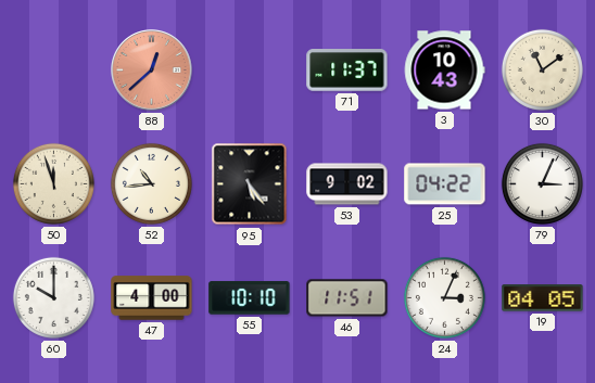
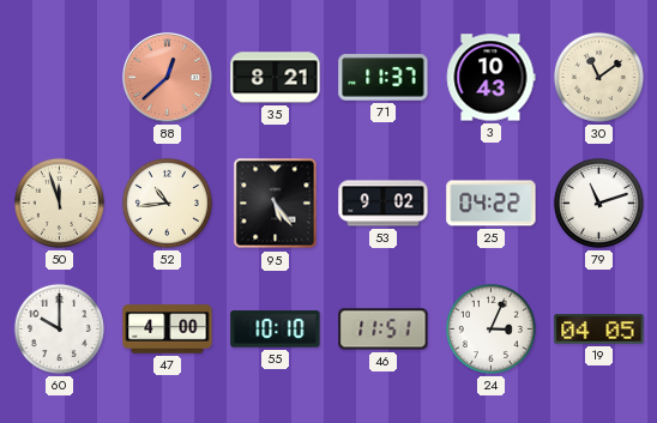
35: none -> 8:21
79: 3:04 -> 11:12
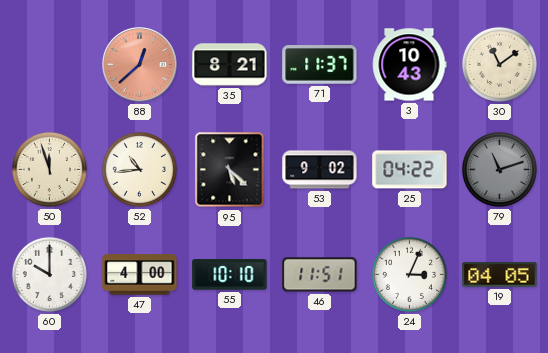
95: 5:24 -> 5:22
79 dial: white -> grey
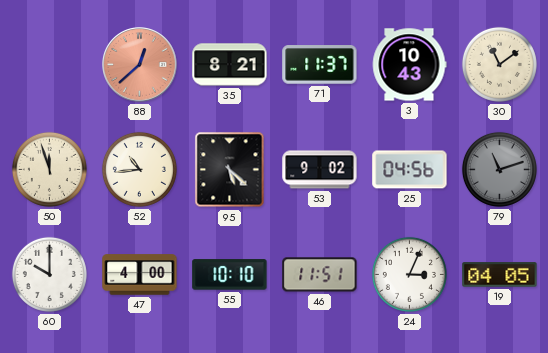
25: 04:22 -> 04:56
